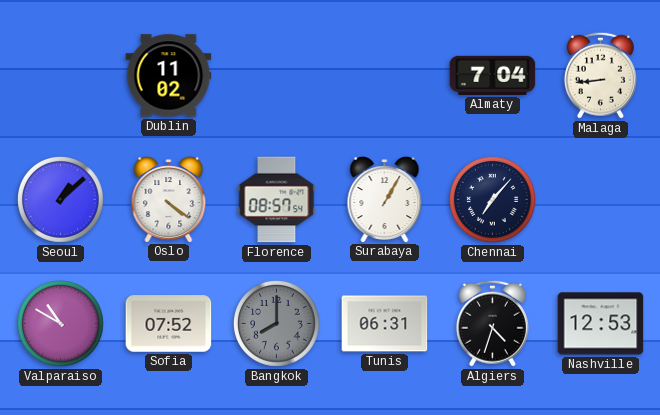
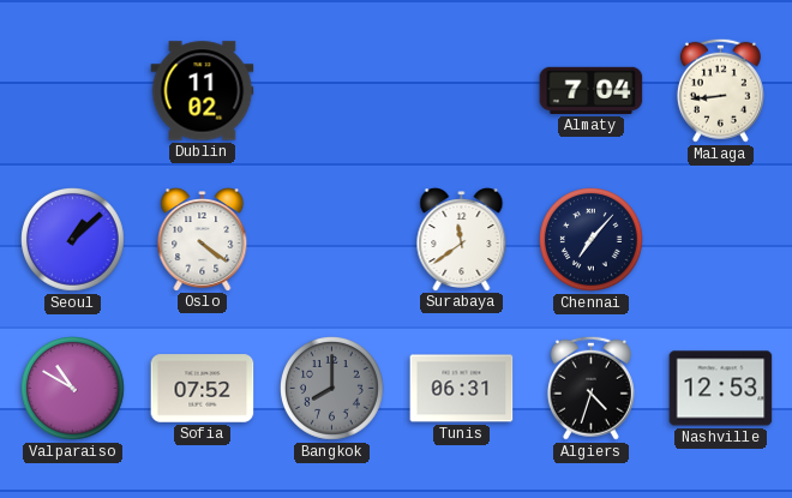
Florence: 08:57 -> none
Surabaya: 1:05 -> 11:39
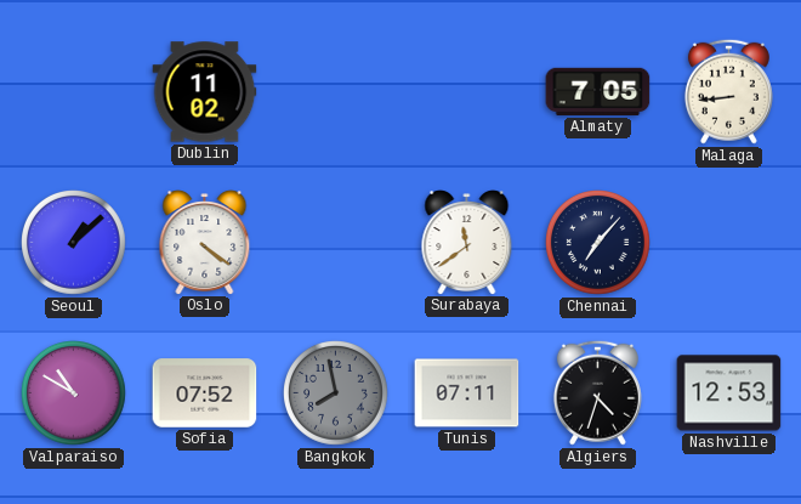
Almaty: 7:04 -> 7:05
Bangkok: 8:00 -> 7:58
Tunis: 06:31 -> 07:11
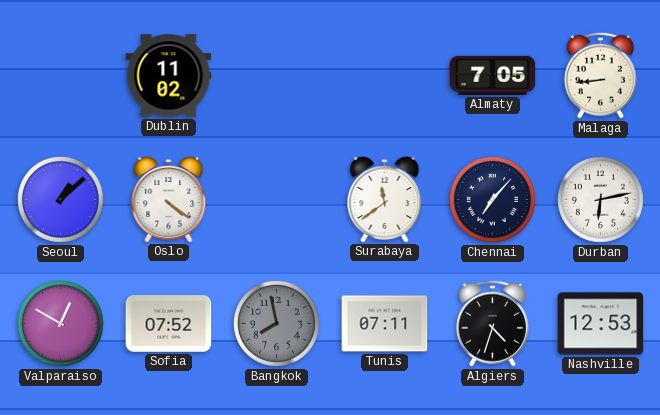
Durban: none -> 6:13
Valparaiso: 10:50 -> 12:50
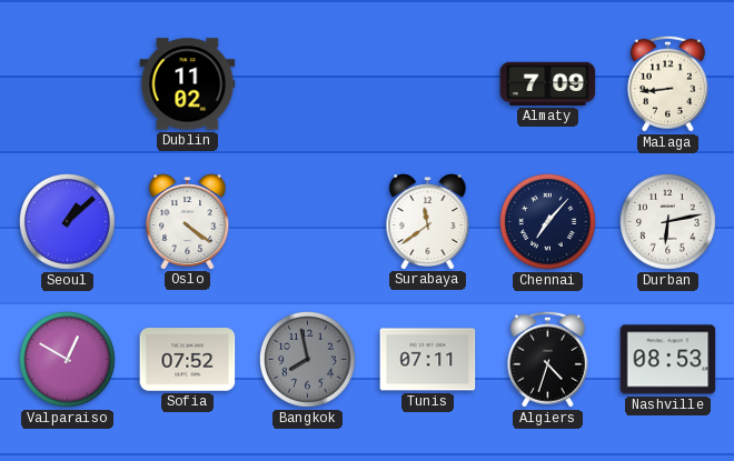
Almaty: 7:05 -> 7:09
Nashville: 12:53 -> 08:53
